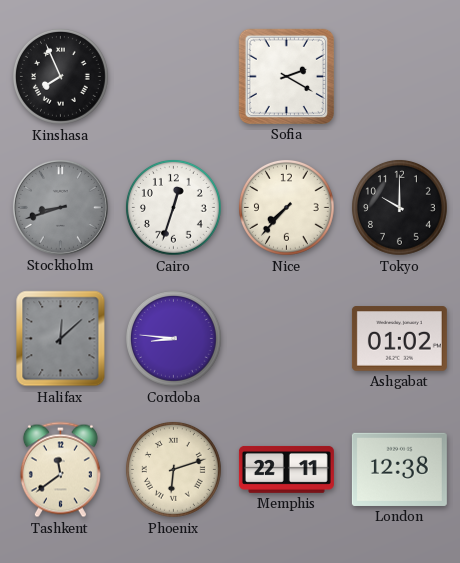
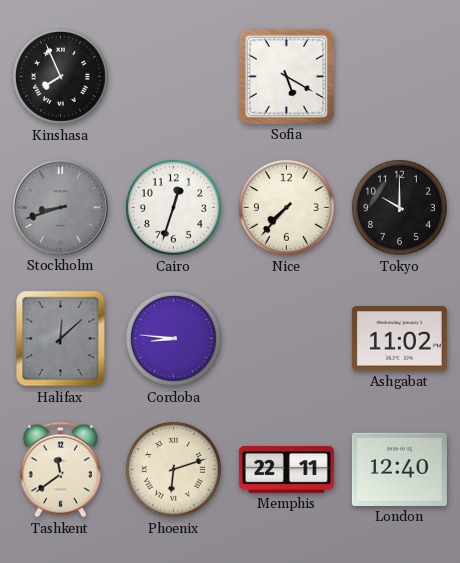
Sofia: 2:20 -> 5:20
Ashgabat: 01:02 -> 11:02
London: 12:38 -> 12:40
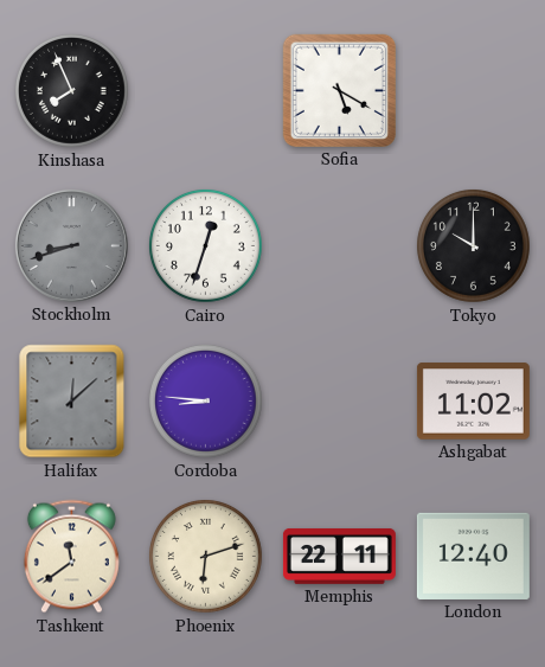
Nice: 7:37 -> none
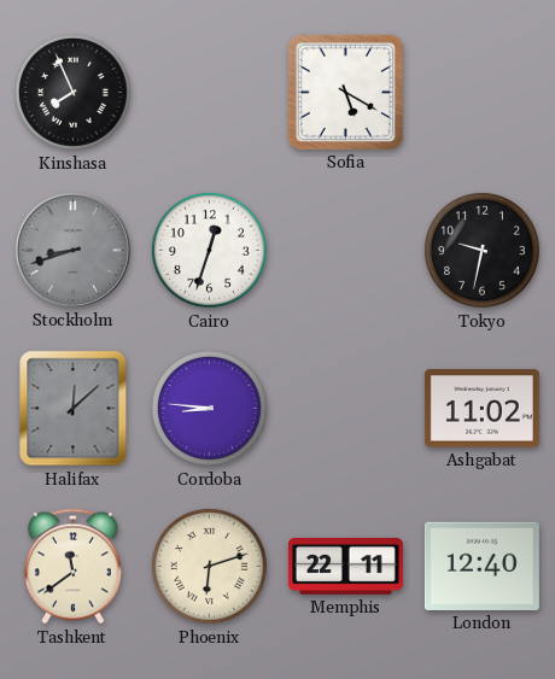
Tokyo: 10:00 -> 9:32
